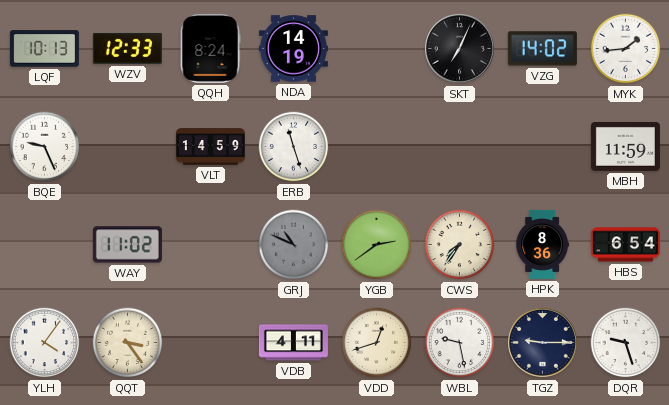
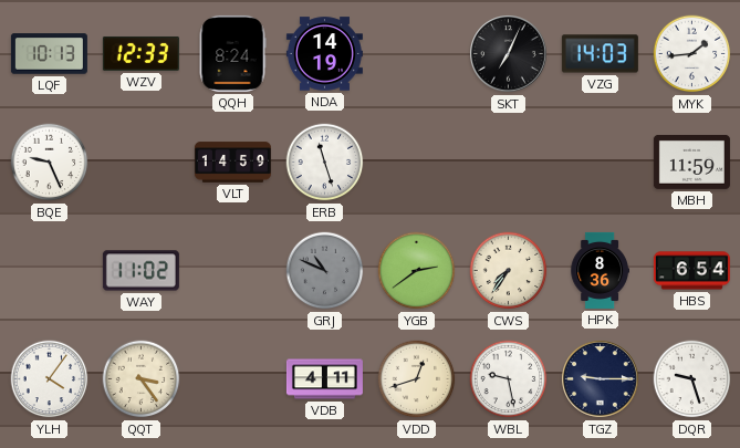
VZG: 14:02 -> 14:03
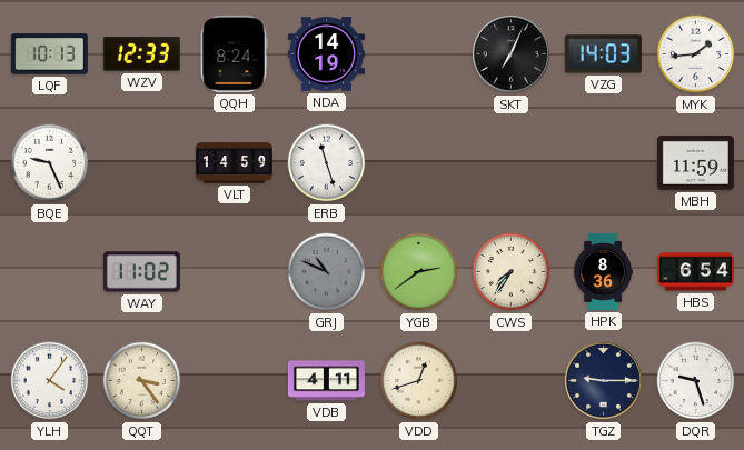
WBL: 9:28 -> none
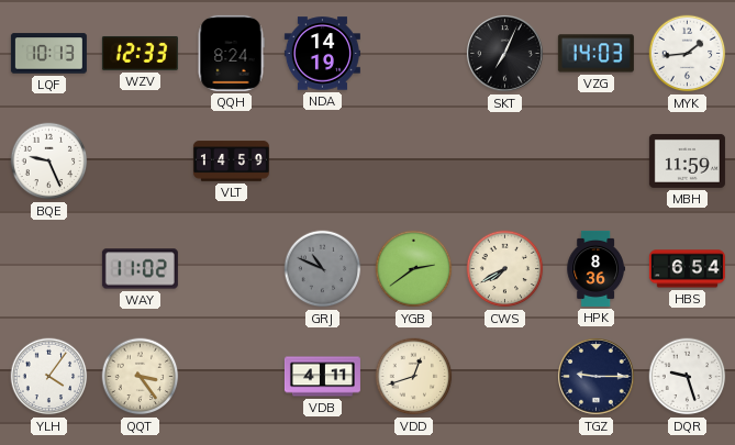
ERB: 11:27 -> none
CWS: 7:36 -> 7:40
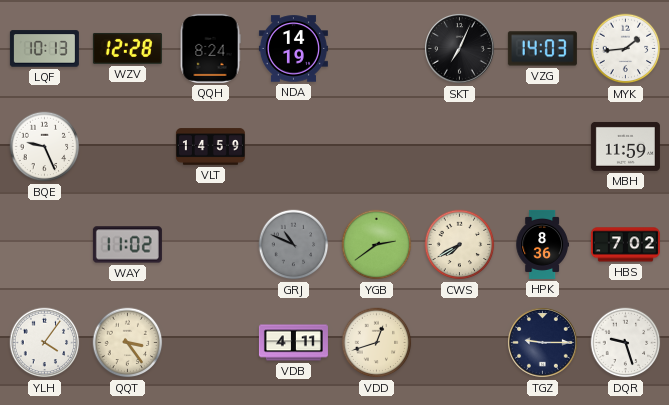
WZV: 12:33 -> 12:28
HBS: 6:54 -> 7:02
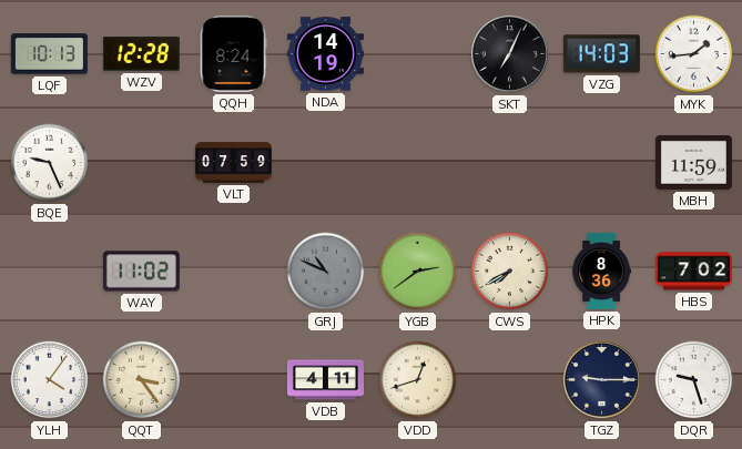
VLT: 14:59 -> 07:59
